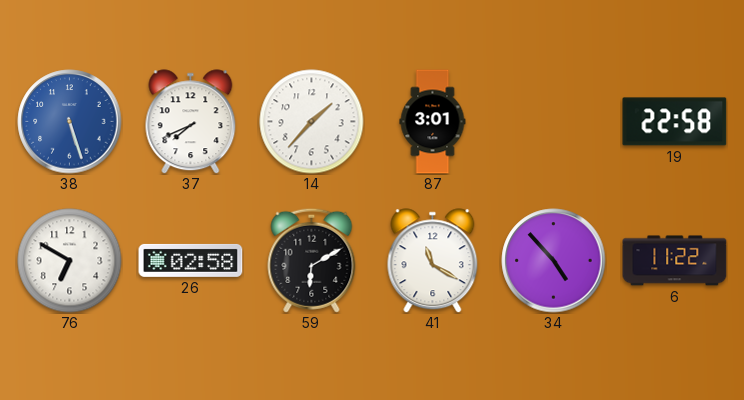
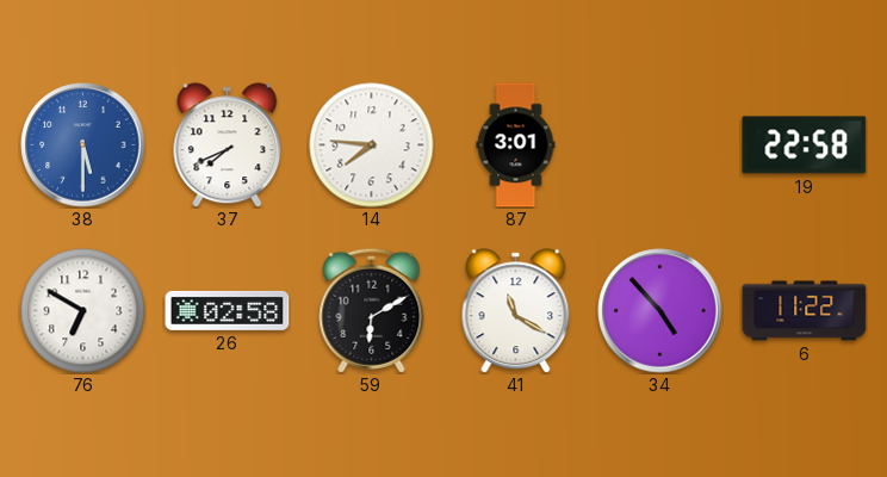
38: 5:27 -> 5:30
14: 1:37 -> 7:46
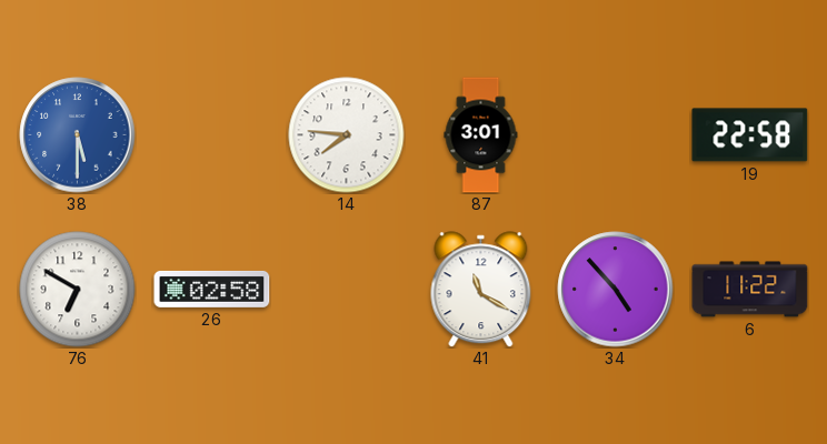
37: 7:41 -> none
59: 6:10 -> none
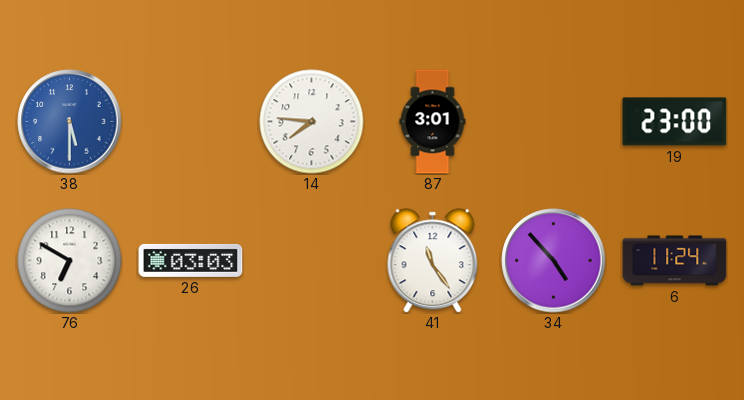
19: 22:58 -> 23:00
26: 02:58 -> 03:03
41: 11:20 -> 11:24
6: 11:22 -> 11:24
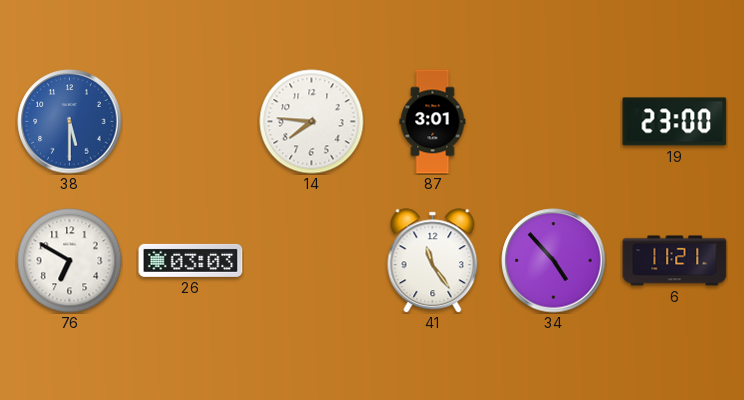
6: 11:24 -> 11:21
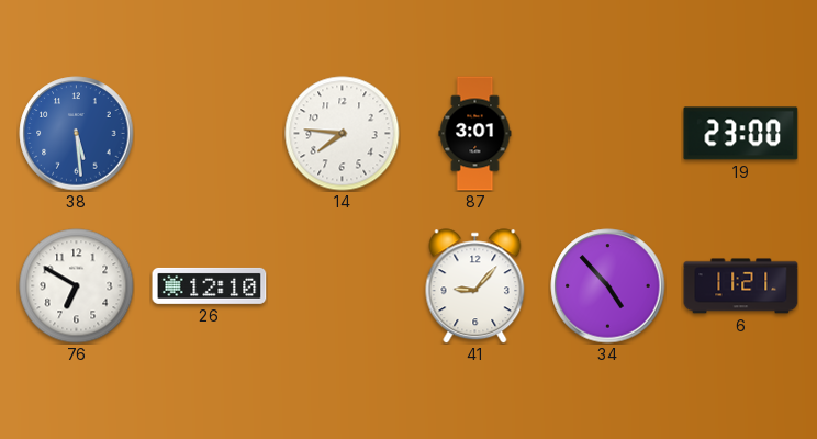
38: 5:30 -> 5:29
26: 03:03 -> 12:10
41: 11:24 -> 9:07
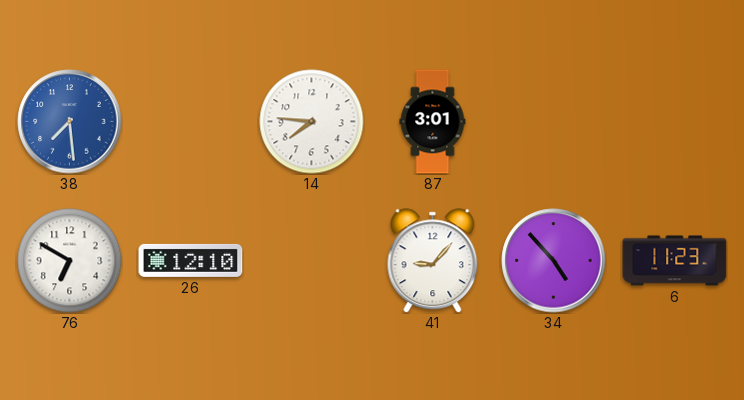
38: 5:29 -> 7:29
19: 23:00 -> none
6: 11:21 -> 11:23
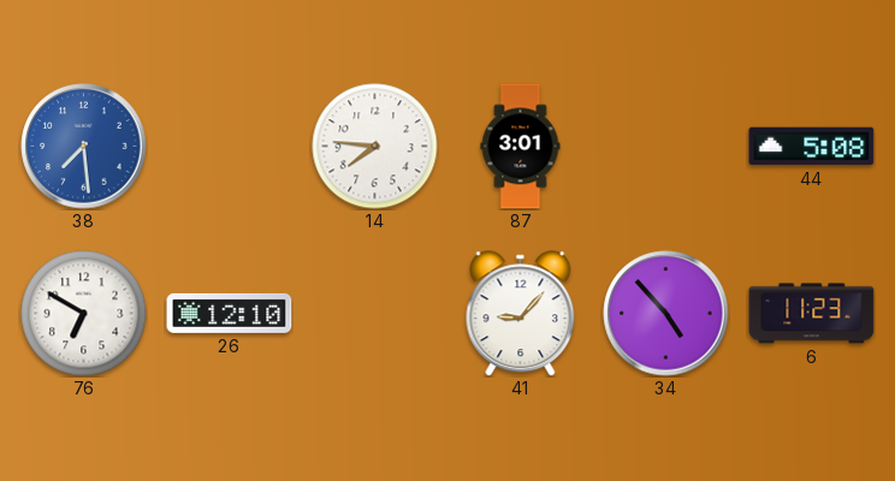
44: none -> 5:08
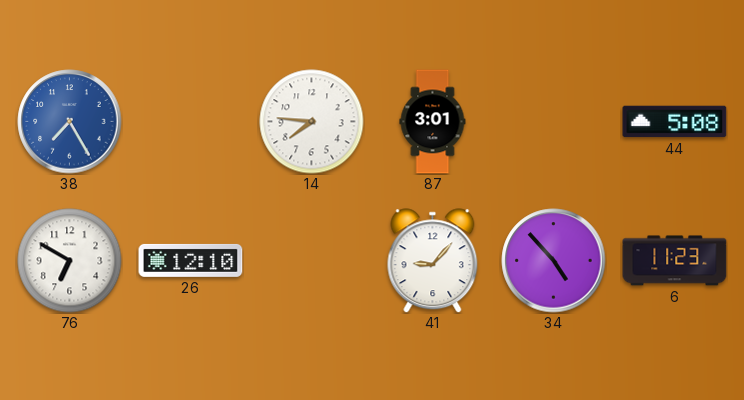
38: 7:29 -> 7:25
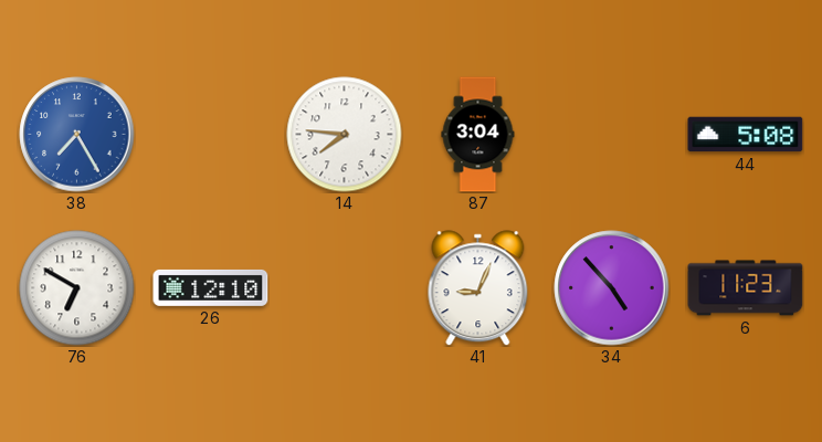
87: 3:01 -> 3:04
41: 9:07 -> 9:04
